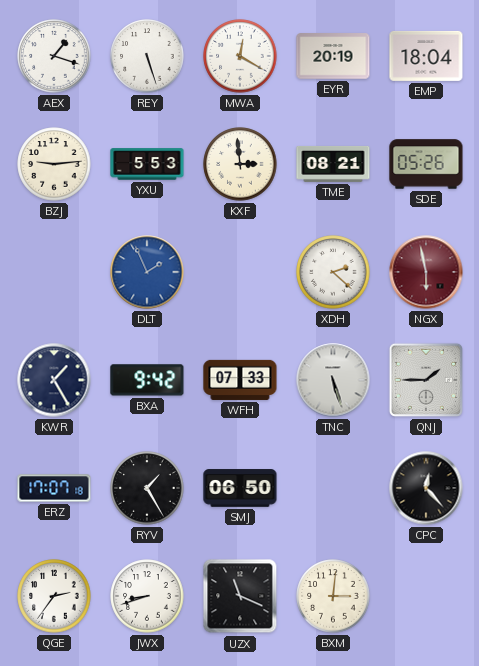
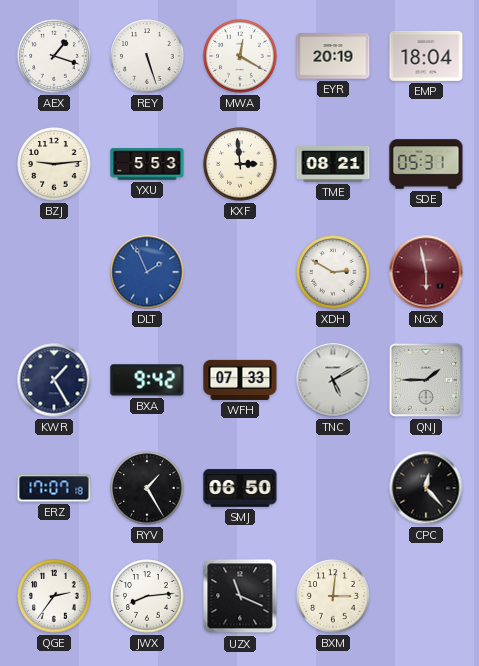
SDE: 05:26 -> 05:31
XDH: 2:22 -> 2:50
TNC: 5:27 -> 5:10
JWX: 8:42 -> 8:14
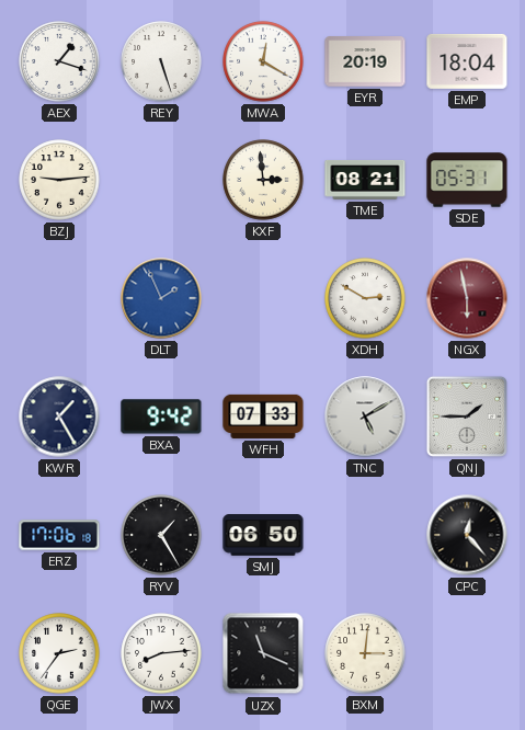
YXU: 5:53 -> none
ERZ: 17:07 -> 17:06
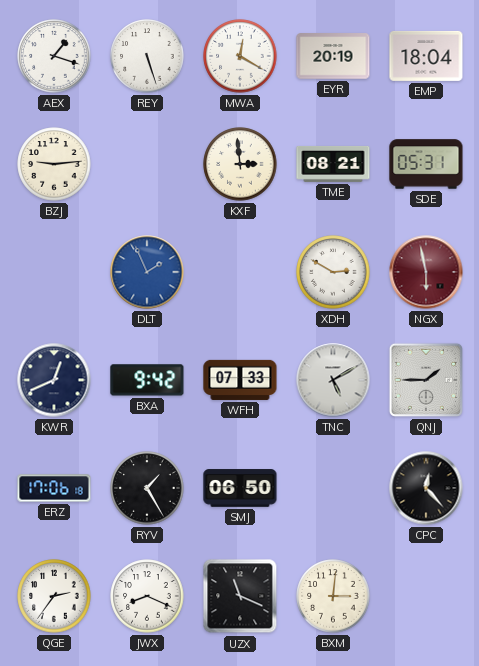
KWR: 1:25 -> 12:41
JWX: 8:14 -> 8:19
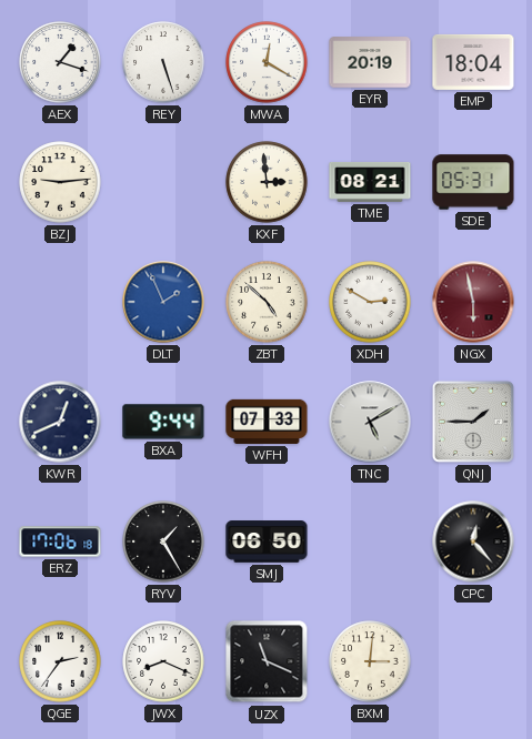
ZBT: none -> 4:52
BXA: 9:42 -> 9:44
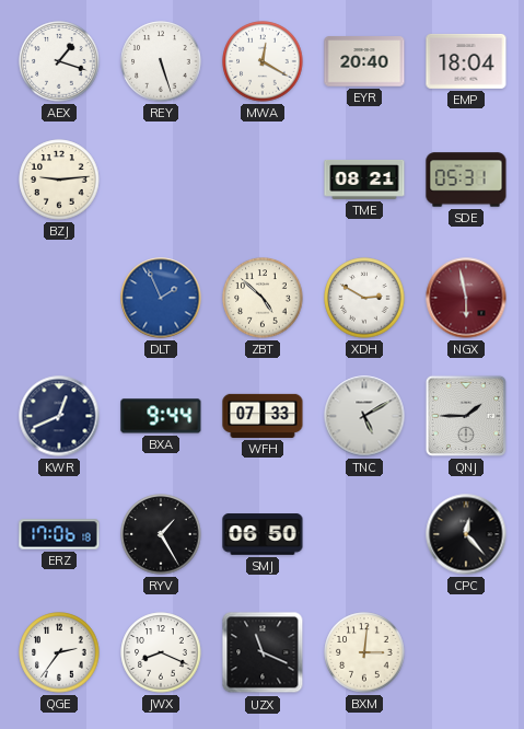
EYR: 20:19 -> 20:40
KXF: 2:59 -> none
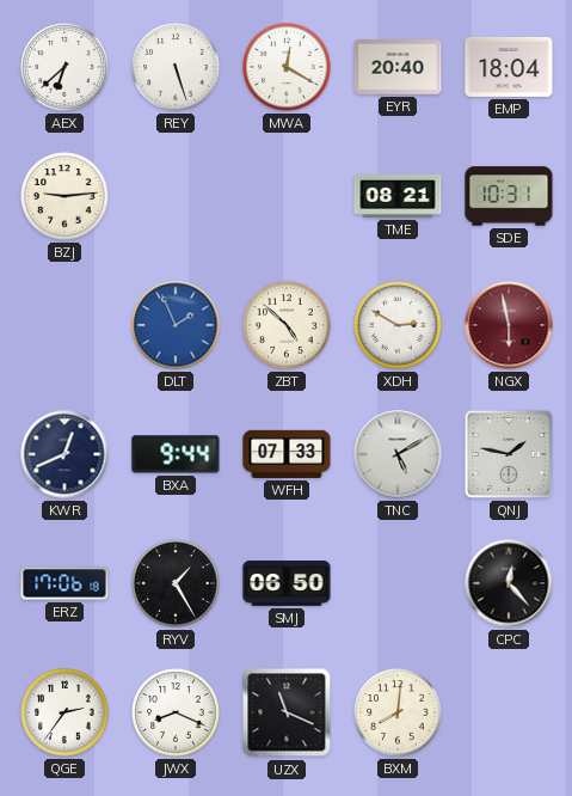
AEX: 1:18 -> 6:38
SDE: 05:31 -> 10:31
QNJ: 1:45 -> 1:47
BXM: 3:01 -> 8:01
